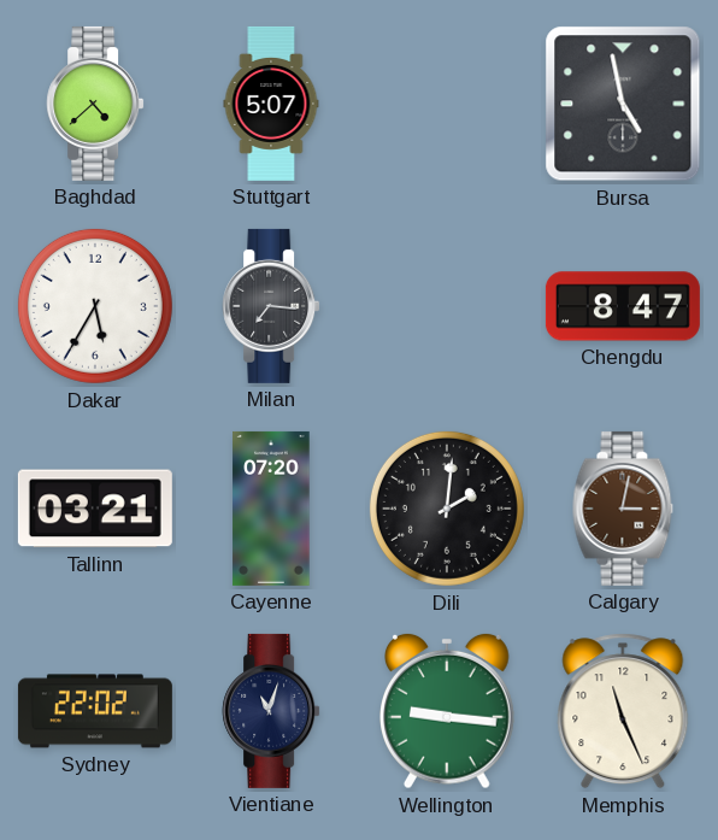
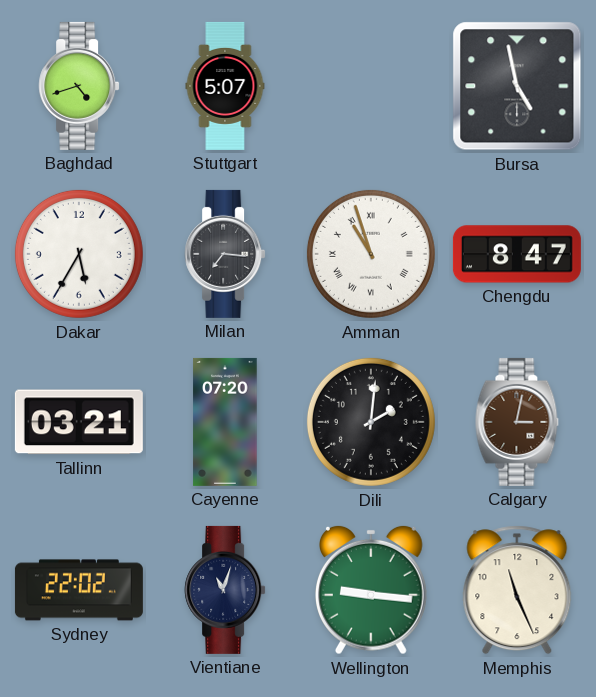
Baghdad: 4:38 -> 4:42
Amman: none -> 10:57
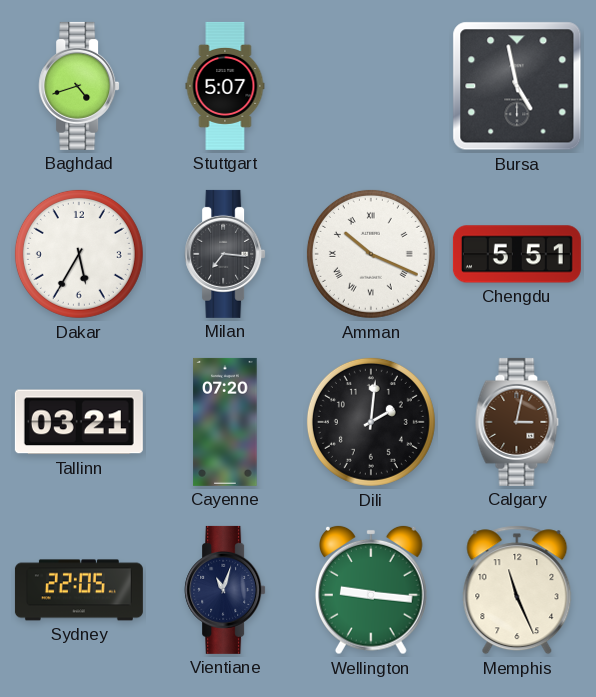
Amman: 10:57 -> 10:19
Chengdu: 8:47 -> 5:51
Sydney: 22:02 -> 22:05
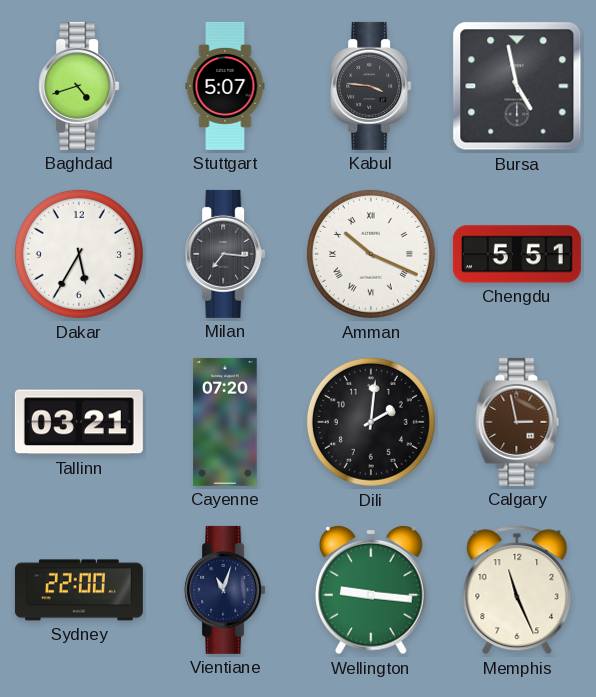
Kabul: none -> 3:46
Calgary: 3:02 -> 2:58
Sydney: 22:05 -> 22:00
